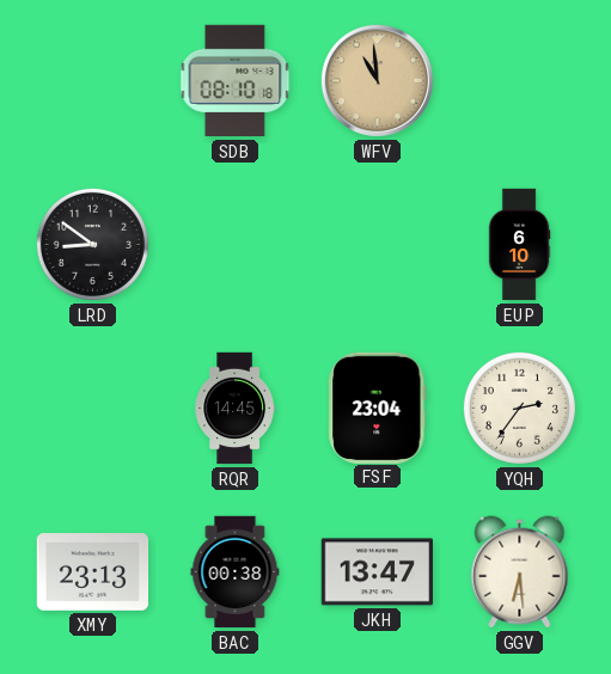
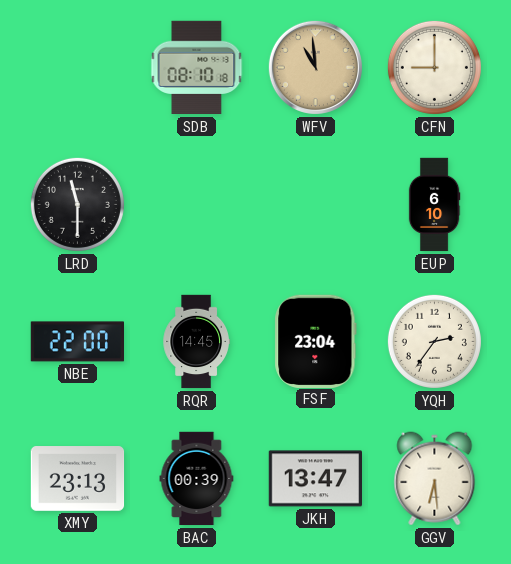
CFN: none -> 9:00
LRD: 8:51 -> 11:30
NBE: none -> 22:00
BAC: 00:38 -> 00:39
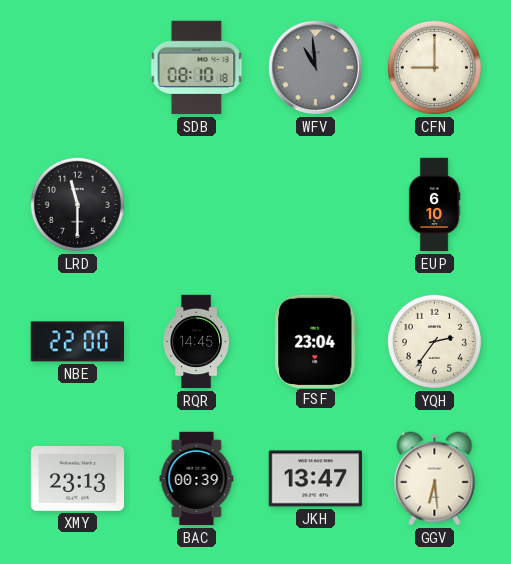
WFV dial: champagne -> grey
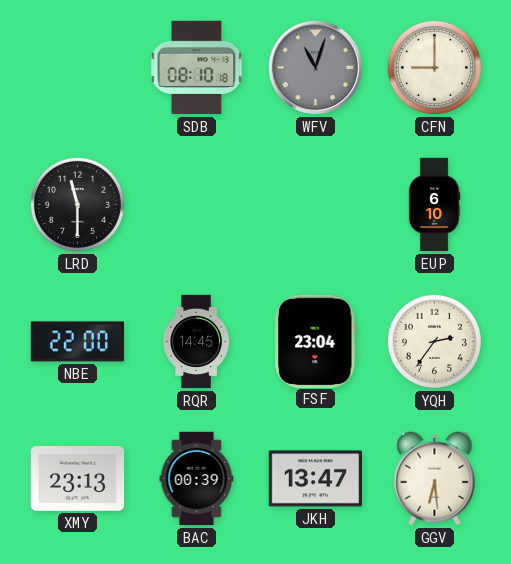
WFV: 10:59 -> 11:03
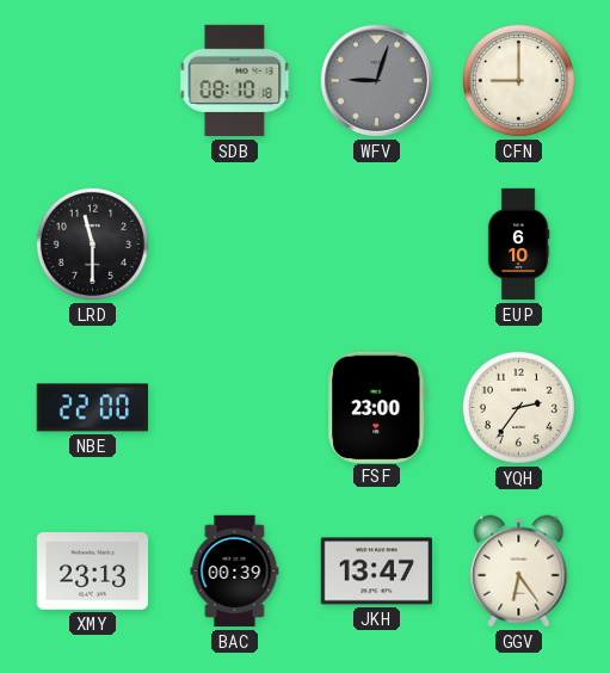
WFV: 11:03 -> 9:03
RQR: 14:45 -> none
FSF: 23:04 -> 23:00
GGV: 6:29 -> 6:24
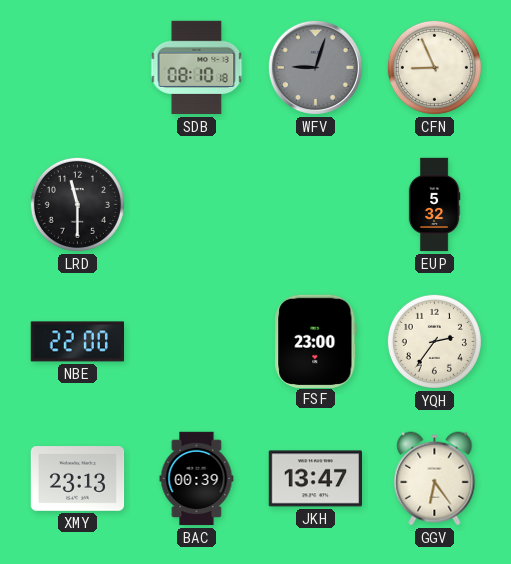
CFN: 9:00 -> 8:56
EUP: 6:10 -> 5:32
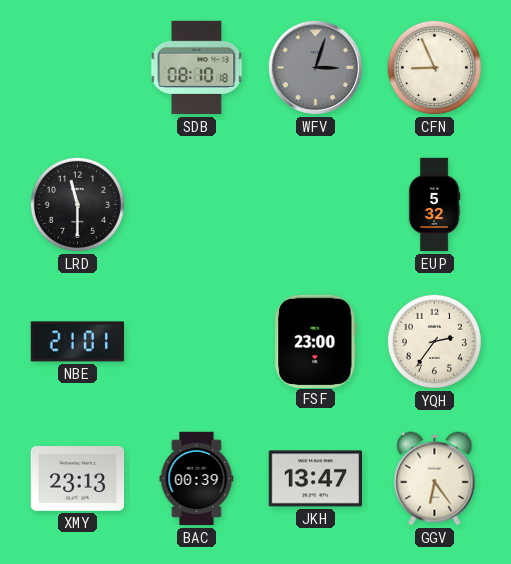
WFV: 9:03 -> 3:03
NBE: 22:00 -> 21:01
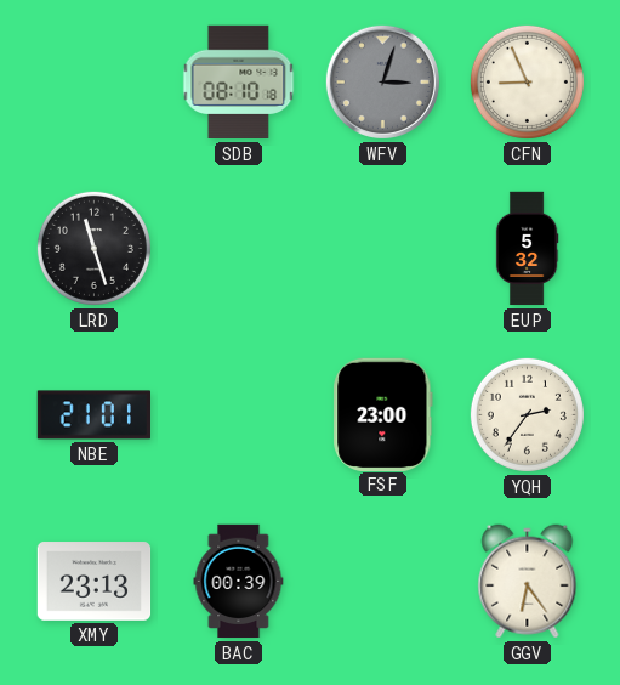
LRD: 11:30 -> 11:27
JKH: 13:47 -> none
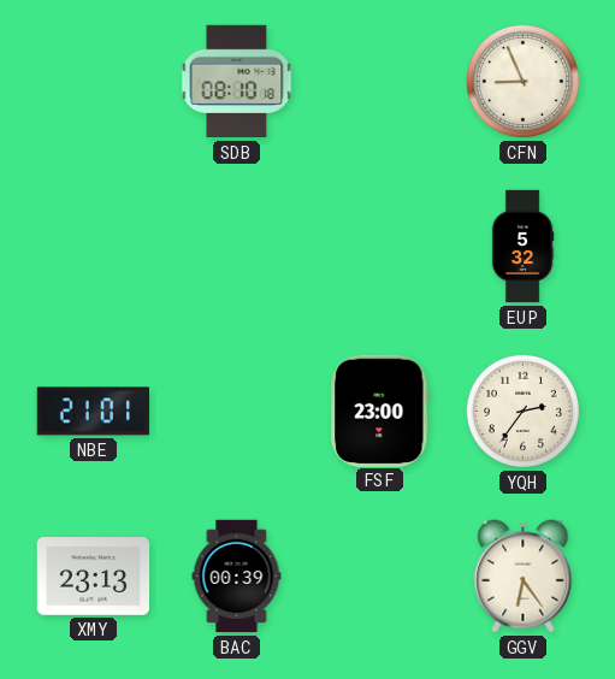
WFV: 3:03 -> none
LRD: 11:27 -> none
